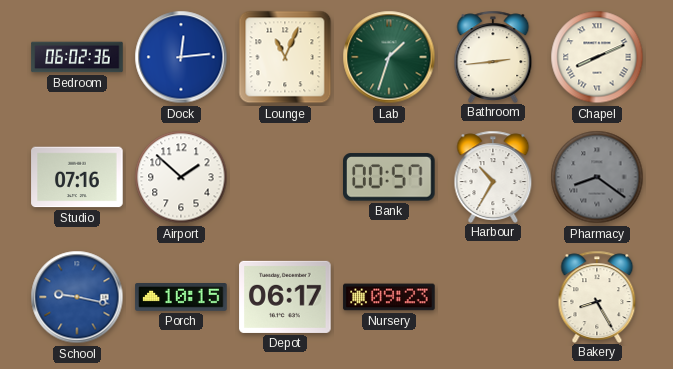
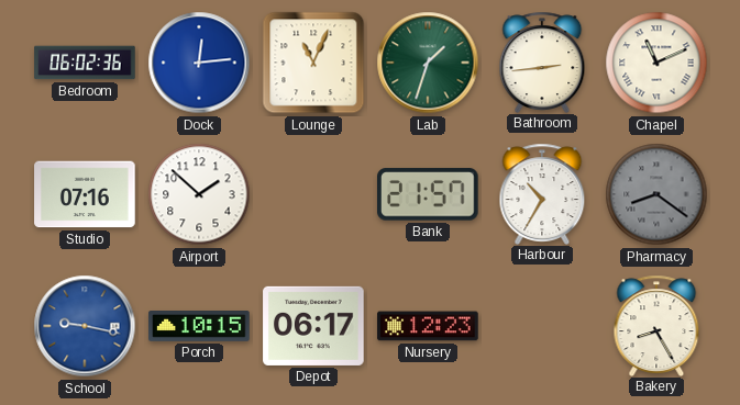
Chapel: 8:11 -> 11:11
Bank: 00:57 -> 21:57
Nursery: 09:23 -> 12:23
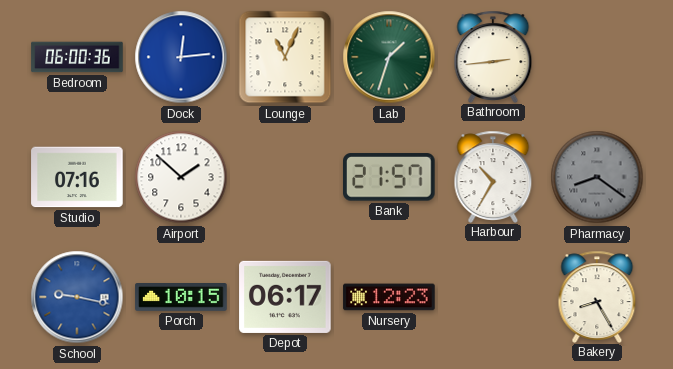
Bedroom: 06:02 -> 06:00
Chapel: 11:11 -> none
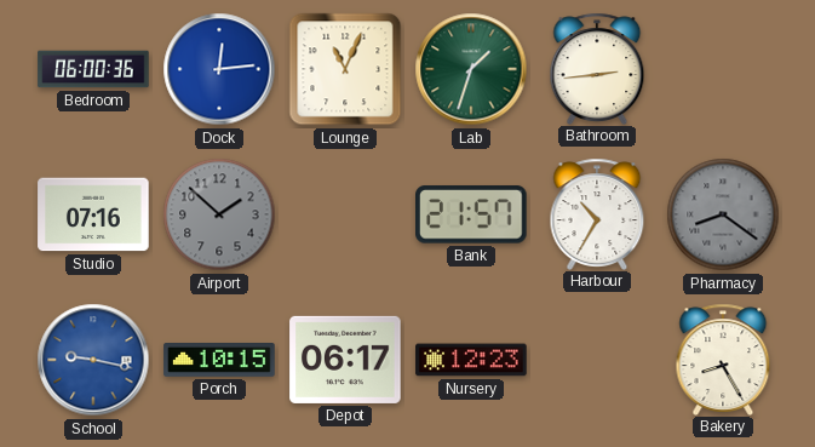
Airport dial: white -> grey
